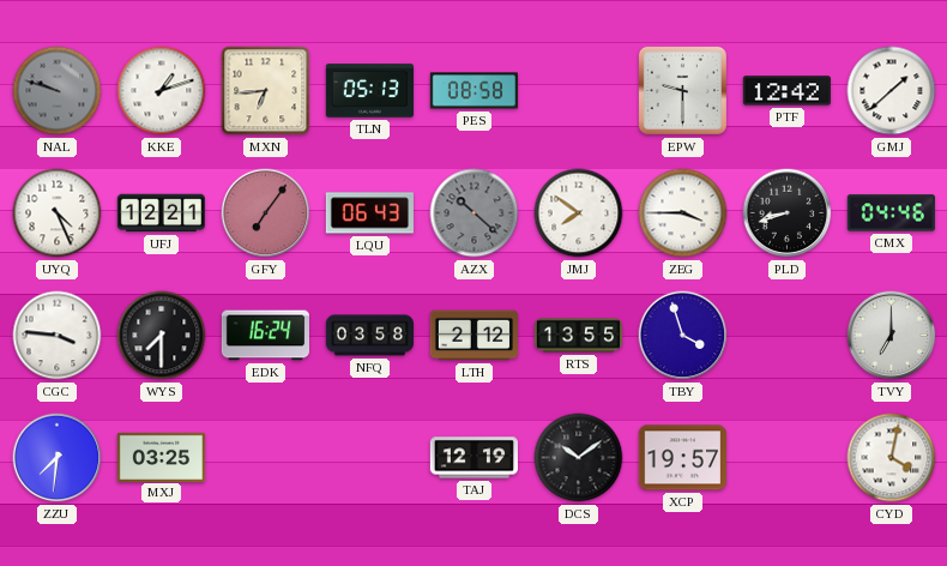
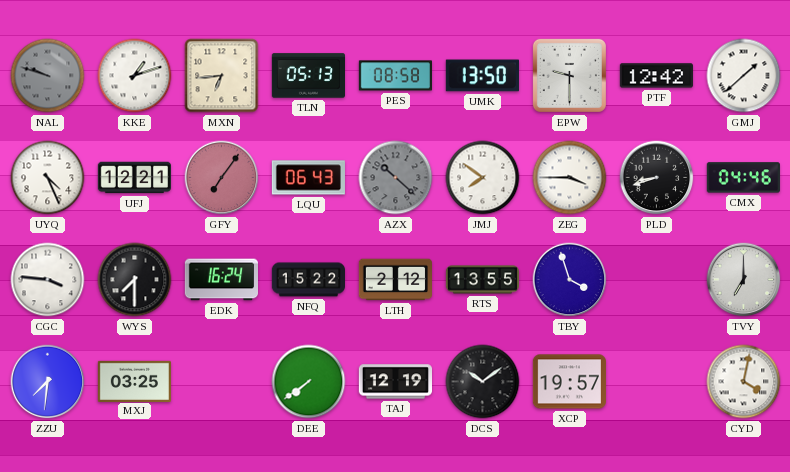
UMK: none -> 13:50
NFQ: 03:58 -> 15:22
DEE: none -> 7:39
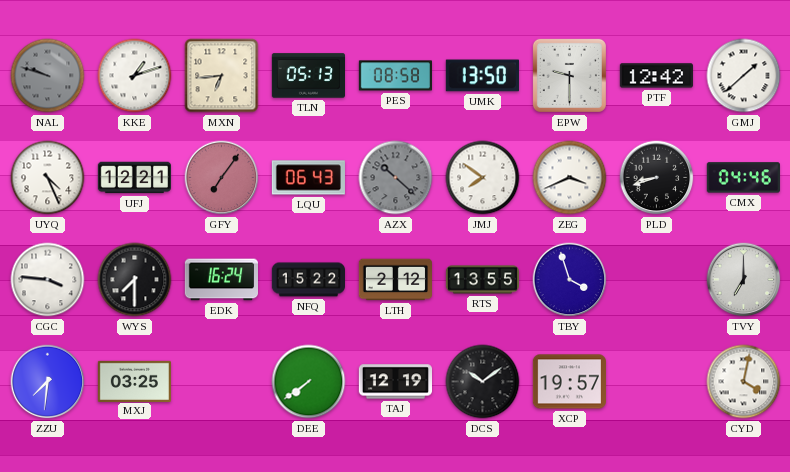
ZEG: 3:45 -> 3:41
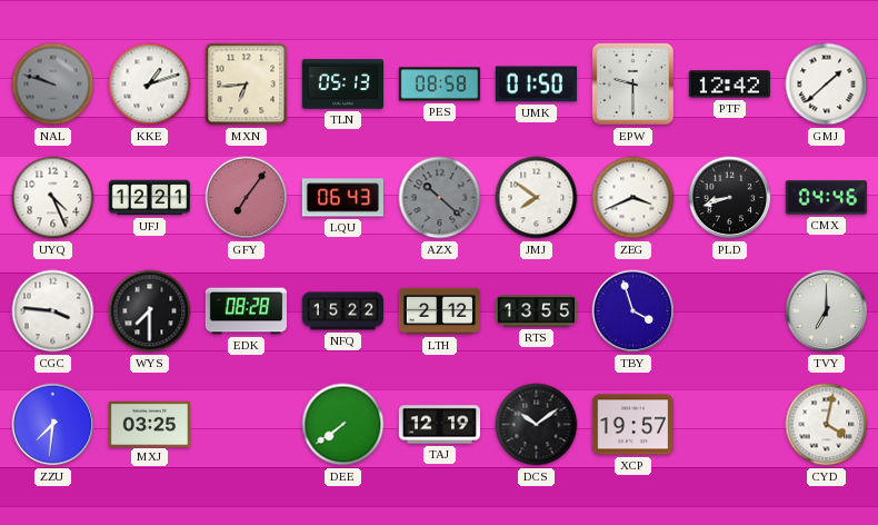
UMK: 13:50 -> 01:50
EDK: 16:24 -> 08:28
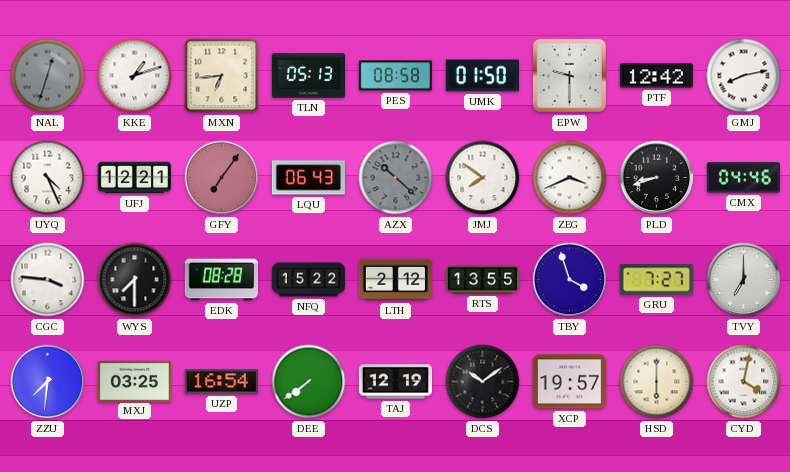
NAL: 9:48 -> 12:33
GMJ: 1:38 -> 8:13
GRU: none -> 7:27
UZP: none -> 16:54
HSD: none -> 6:00
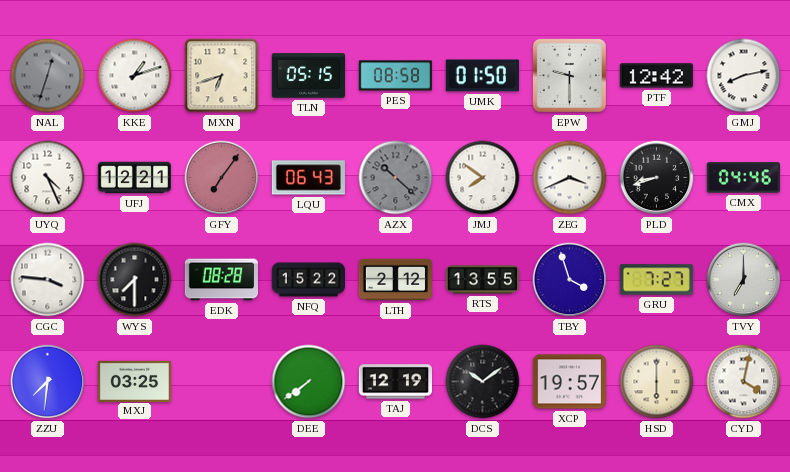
MXN: 6:44 -> 6:42
TLN: 05:13 -> 05:15
UZP: 16:54 -> none
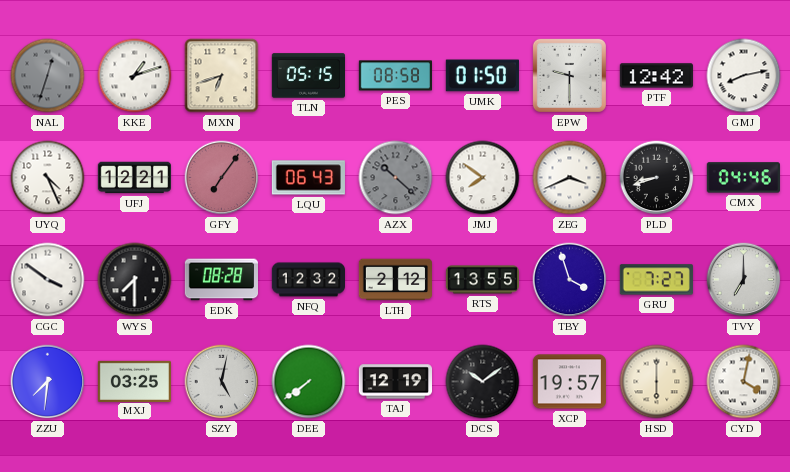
CGC: 3:46 -> 3:51
NFQ: 15:22 -> 12:32
SZY: none -> 5:02
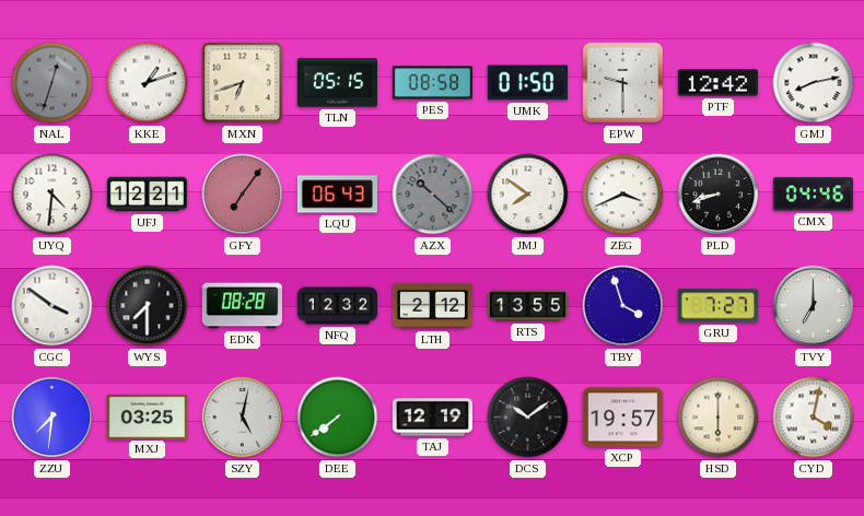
UYQ: 4:26 -> 4:31
